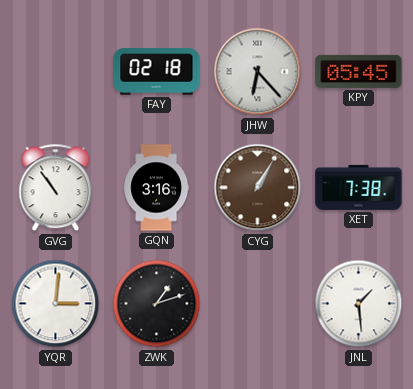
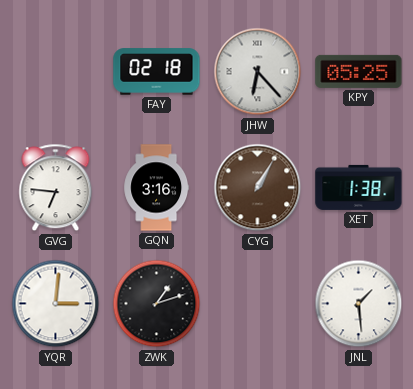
KPY: 05:45 -> 05:25
GVG: 10:54 -> 6:46
XET: 7:38 -> 1:38
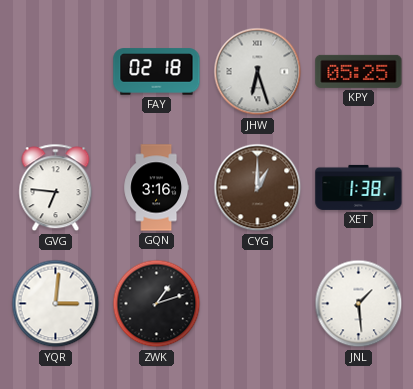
JHW: 6:23 -> 6:27
CYG: 1:05 -> 1:00
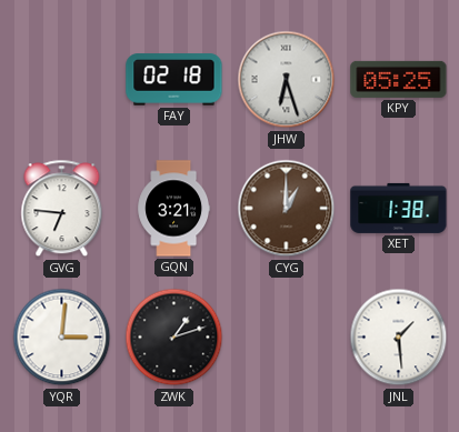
GQN: 3:16 -> 3:21
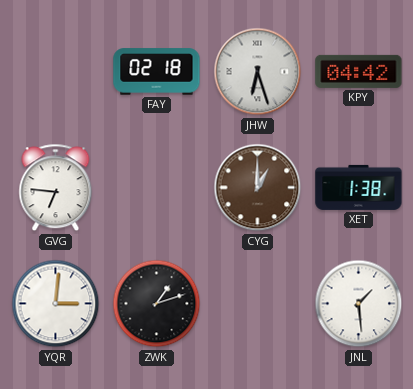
KPY: 05:25 -> 04:42
GQN: 3:21 -> none
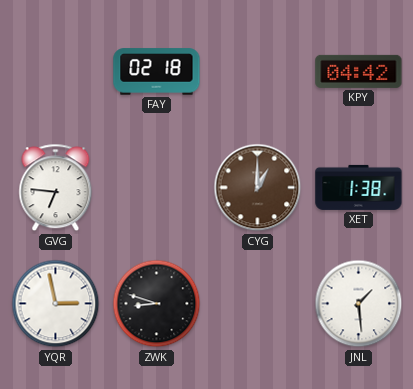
JHW: 6:27 -> none
YQR: 3:01 -> 2:58
ZWK: 1:12 -> 8:48
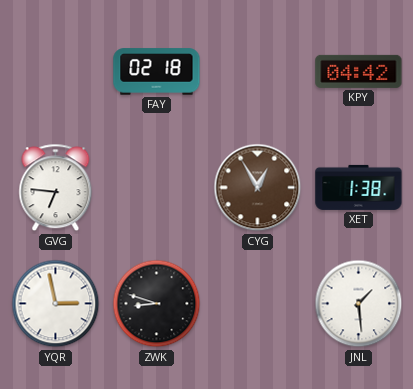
CYG: 1:00 -> 12:55
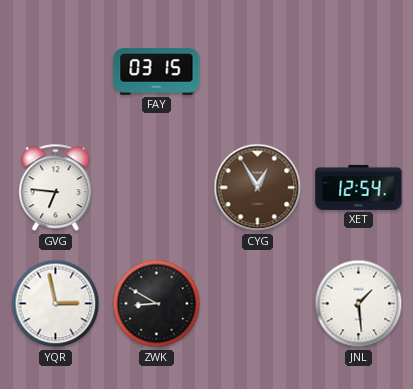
FAY: 02:18 -> 03:15
KPY: 04:42 -> none
XET: 1:38 -> 12:54
ZWK: 8:48 -> 8:50
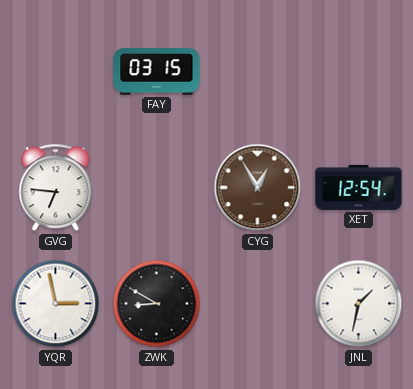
JNL: 1:29 -> 1:32
